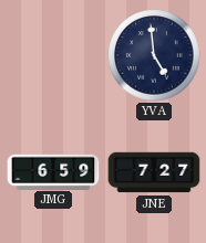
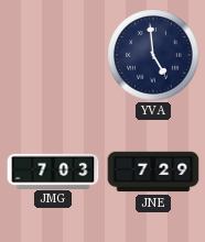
JMG: 6:59 -> 7:03
JNE: 7:27 -> 7:29
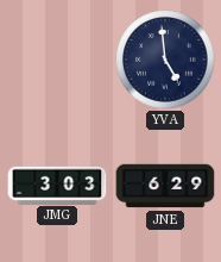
JMG: 7:03 -> 3:03
JNE: 7:29 -> 6:29
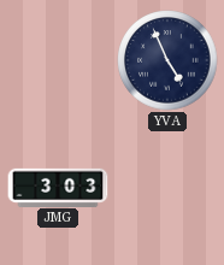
YVA: 4:59 -> 4:56
JNE: 6:29 -> none
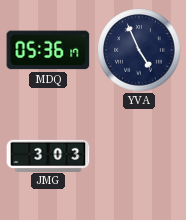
MDQ: none -> 05:36
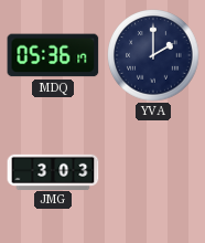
YVA: 4:56 -> 2:00
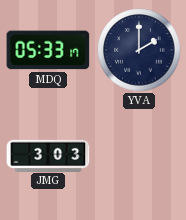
MDQ: 05:36 -> 05:33
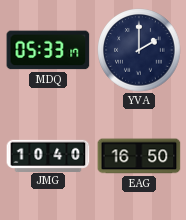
JMG: 3:03 -> 10:40
EAG: none -> 16:50
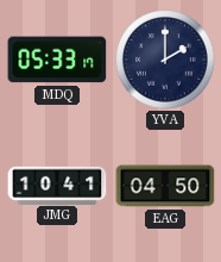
JMG: 10:40 -> 10:41
EAG: 16:50 -> 04:50
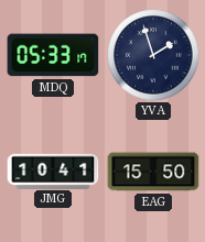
YVA: 2:00 -> 1:57
EAG: 04:50 -> 15:50
